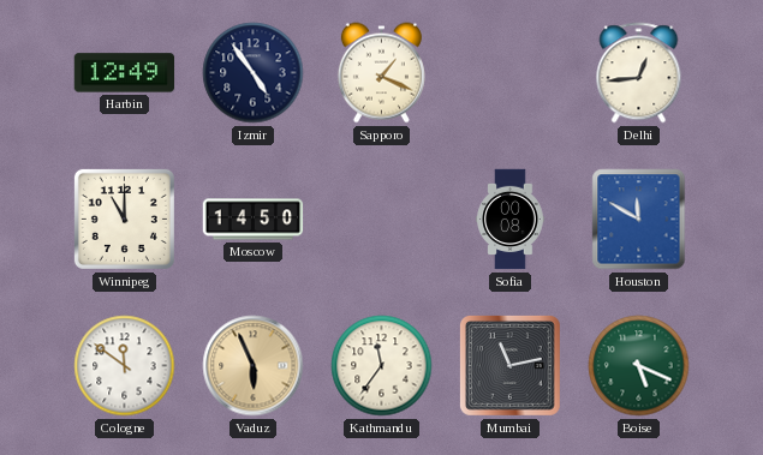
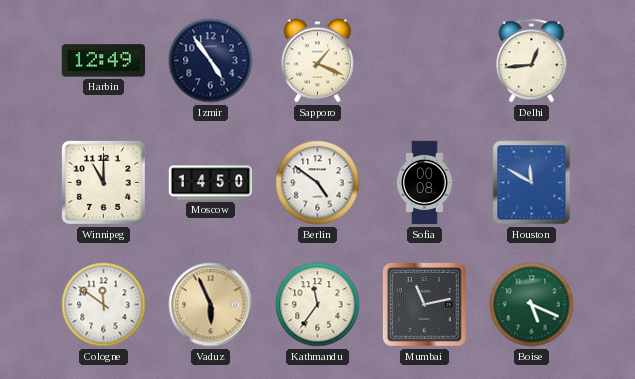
Berlin: none -> 4:51
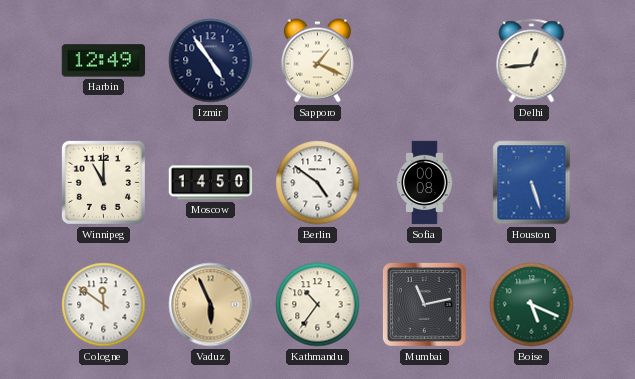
Houston: 11:50 -> 5:27
Kathmandu: 11:36 -> 10:36
